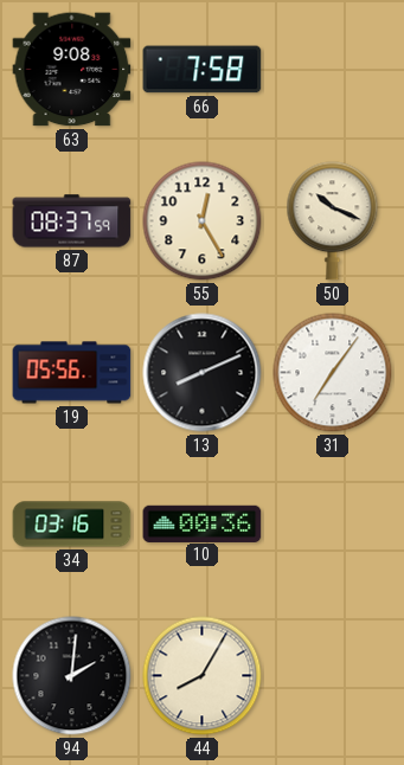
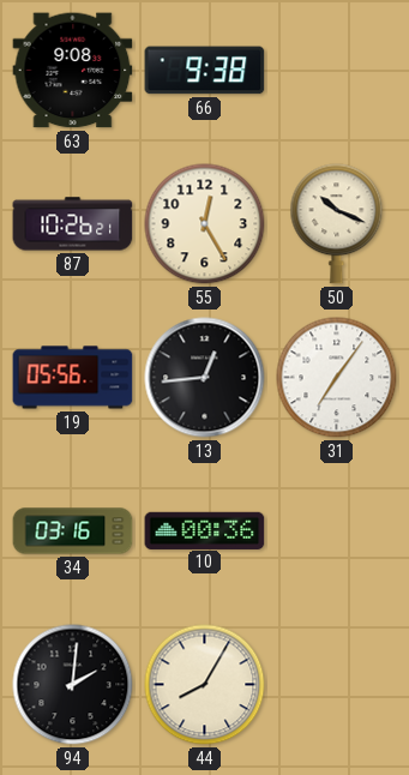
66: 7:58 -> 9:38
87: 08:37 -> 10:26
13: 8:11 -> 12:44
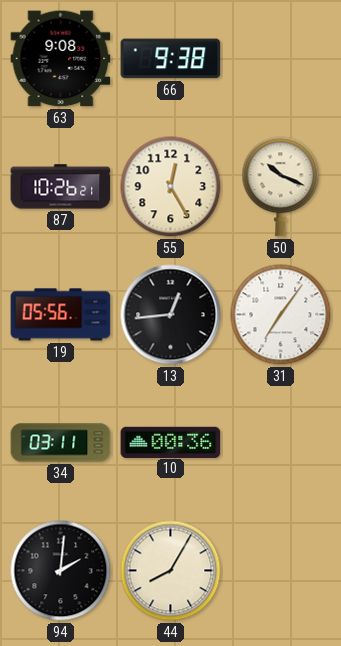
34: 03:16 -> 03:11
